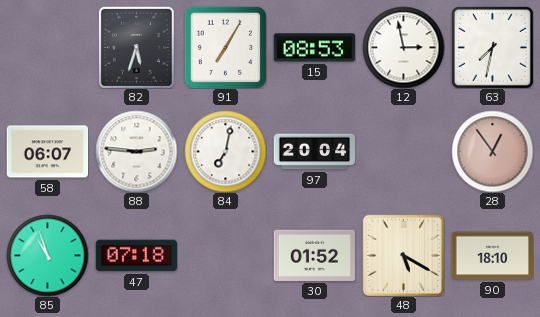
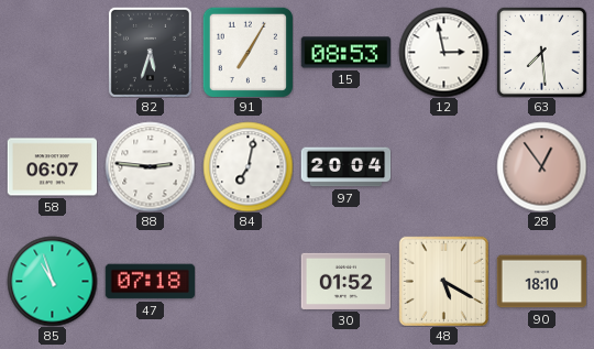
63: 7:32 -> 7:29
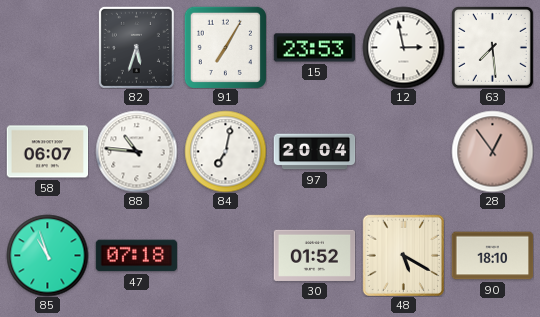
15: 08:53 -> 23:53
88: 2:46 -> 10:46
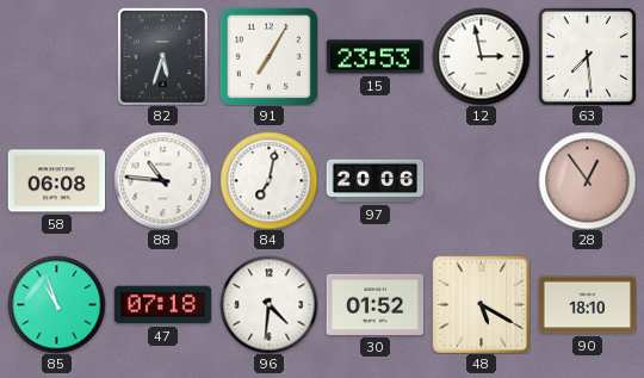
58: 06:07 -> 06:08
97: 20:04 -> 20:06
96: none -> 4:31
